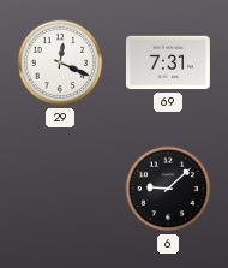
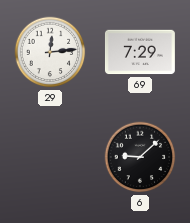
29: 12:19 -> 12:14
69: 7:31 -> 7:29
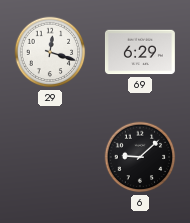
29: 12:14 -> 12:18
69: 7:29 -> 6:29
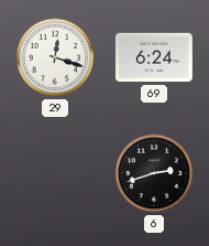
69: 6:29 -> 6:24
6: 9:08 -> 2:42
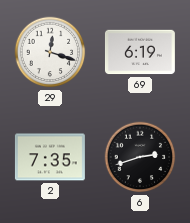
69: 6:24 -> 6:19
2: none -> 7:35
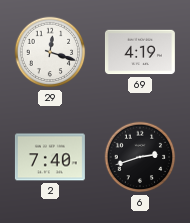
69: 6:19 -> 4:19
2: 7:35 -> 7:40
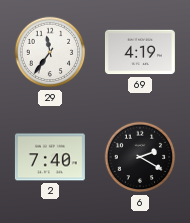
29: 12:18 -> 11:36
6: 2:42 -> 2:20
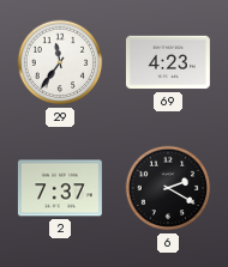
69: 4:19 -> 4:23
2: 7:40 -> 7:37
